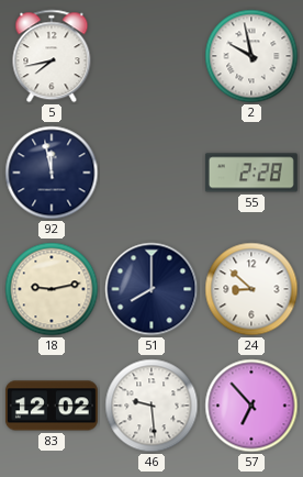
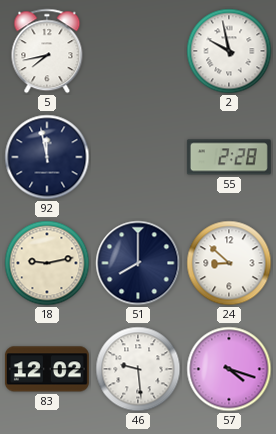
57: 6:53 -> 4:18
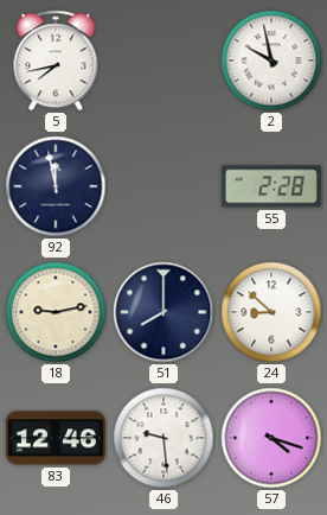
83: 12:02 -> 12:46
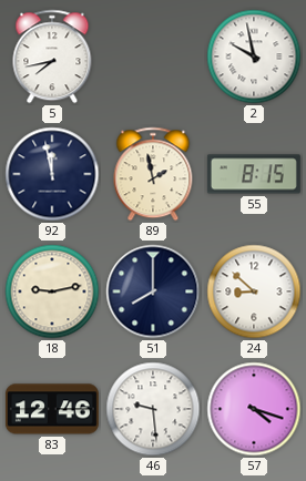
89: none -> 1:58
55: 2:28 -> 8:15
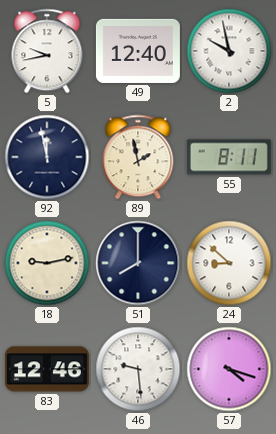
5: 7:43 -> 9:43
49: none -> 12:40
55: 8:15 -> 8:11
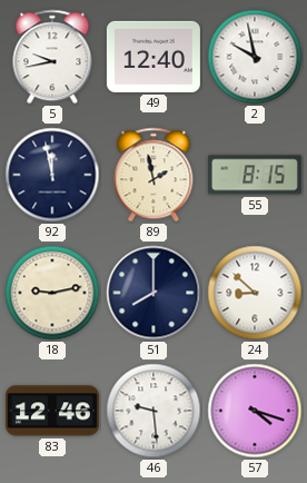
55: 8:11 -> 8:15
